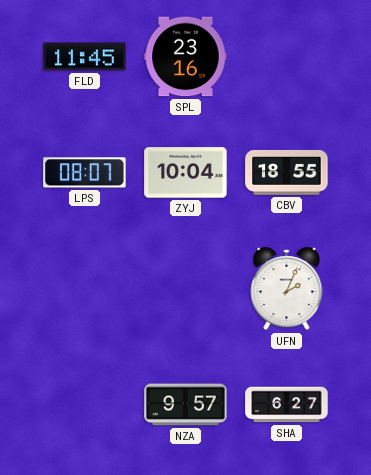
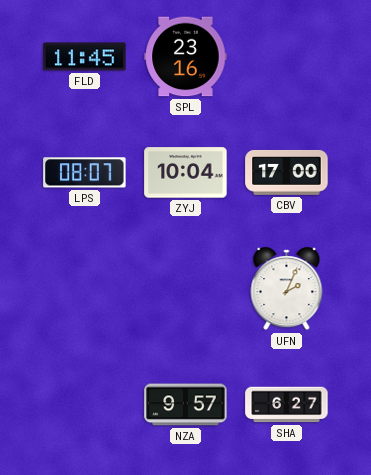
CBV: 18:55 -> 17:00
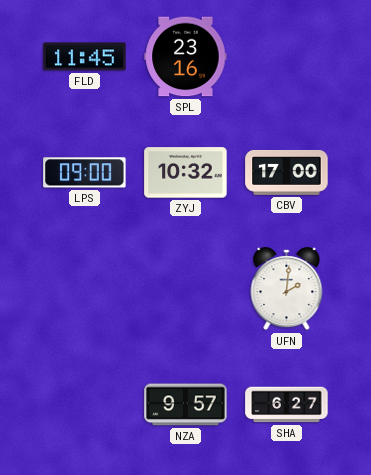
LPS: 08:07 -> 09:00
ZYJ: 10:04 -> 10:32
UFN: 2:04 -> 2:01
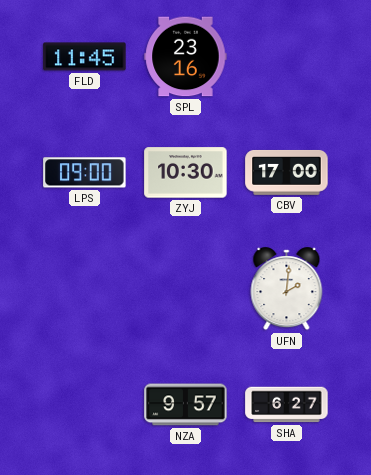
ZYJ: 10:32 -> 10:30
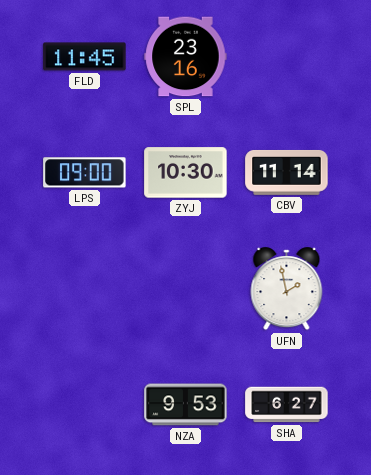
CBV: 17:00 -> 11:14
UFN: 2:01 -> 1:58
NZA: 9:57 -> 9:53
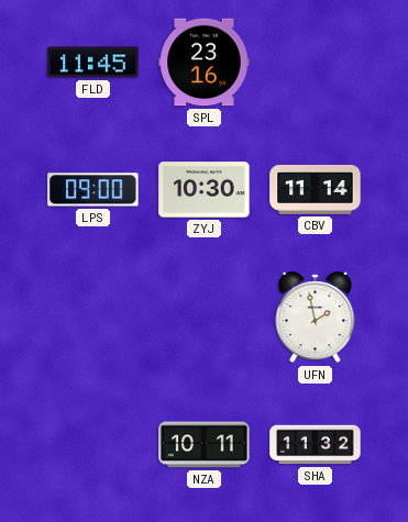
NZA: 9:53 -> 10:11
SHA: 6:27 -> 11:32
